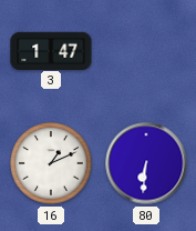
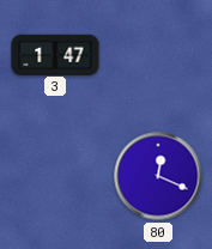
16: 1:11 -> none
80: 6:31 -> 12:19
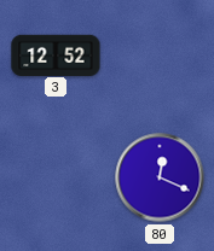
3: 1:47 -> 12:52
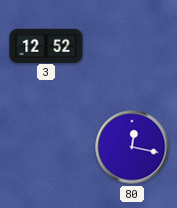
80: 12:19 -> 12:17
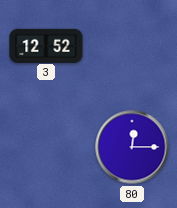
80: 12:17 -> 12:15
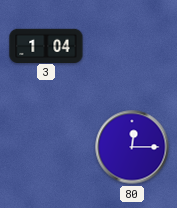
3: 12:52 -> 1:04
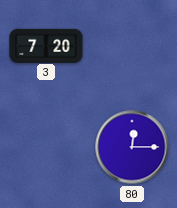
3: 1:04 -> 7:20
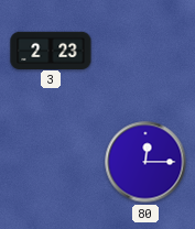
3: 7:20 -> 2:23
